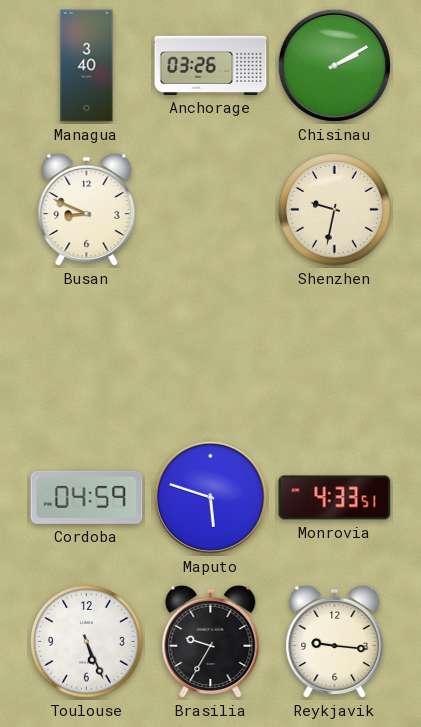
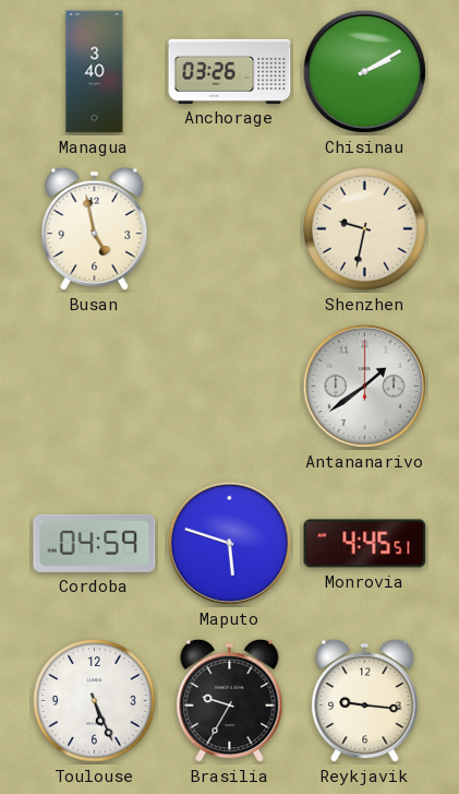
Busan: 8:49 -> 4:58
Antananarivo: none -> 1:39
Monrovia: 4:33 -> 4:45
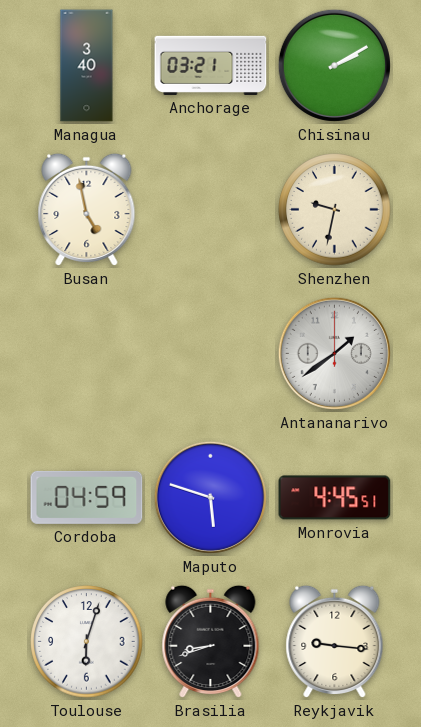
Anchorage: 03:26 -> 03:21
Toulouse: 5:26 -> 6:03
Brasilia: 9:35 -> 8:42
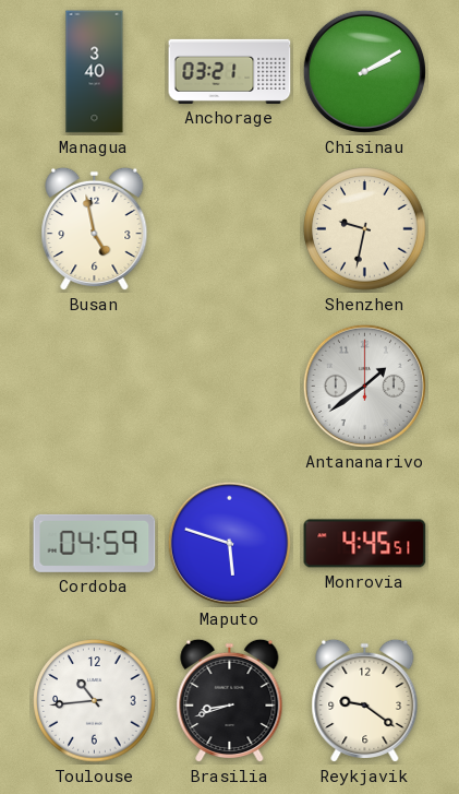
Toulouse: 6:03 -> 10:44
Reykjavik: 9:16 -> 9:21
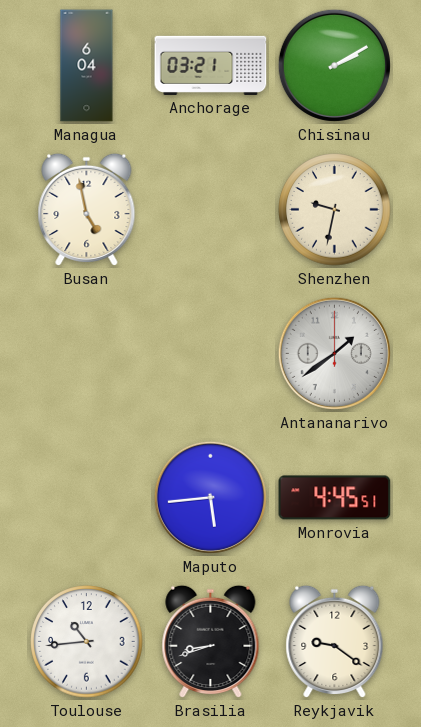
Managua: 3:40 -> 6:04
Cordoba: 04:59 -> none
Maputo: 5:48 -> 5:44
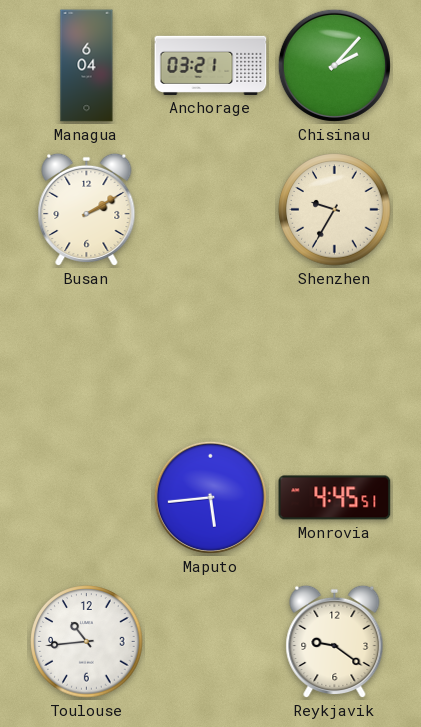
Chisinau: 2:10 -> 2:07
Busan: 4:58 -> 2:10
Shenzhen: 9:32 -> 9:35
Antananarivo: 1:39 -> none
Brasilia: 8:42 -> none
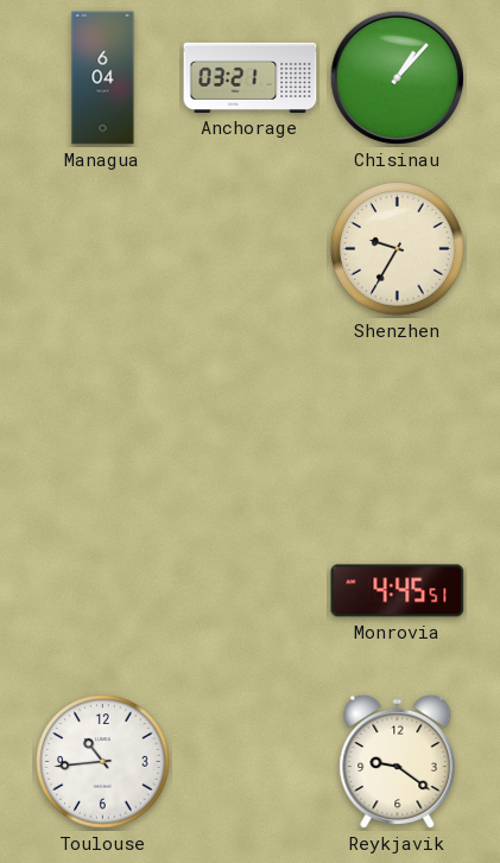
Chisinau: 2:07 -> 1:07
Busan: 2:10 -> none
Maputo: 5:44 -> none
